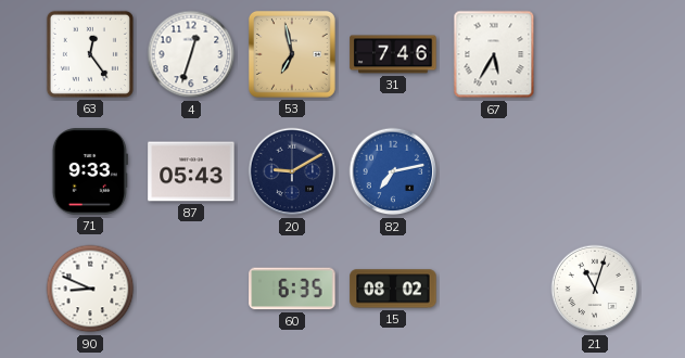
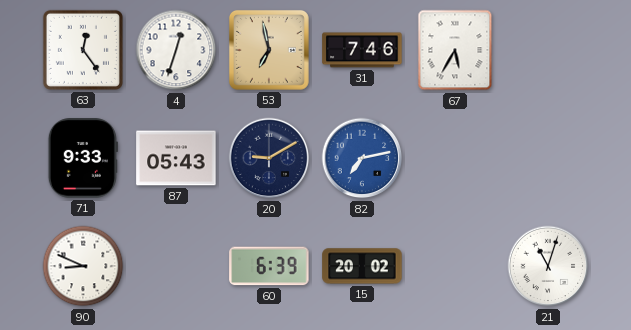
60: 6:35 -> 6:39
15: 08:02 -> 20:02
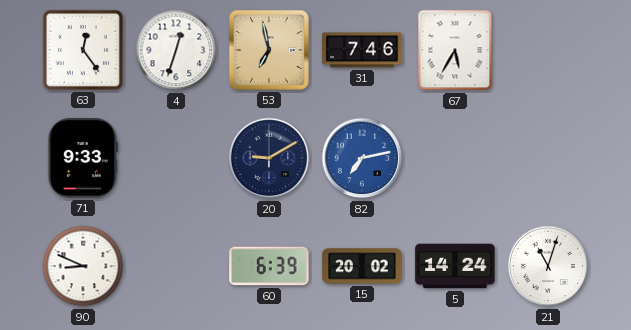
87: 05:43 -> none
5: none -> 14:24
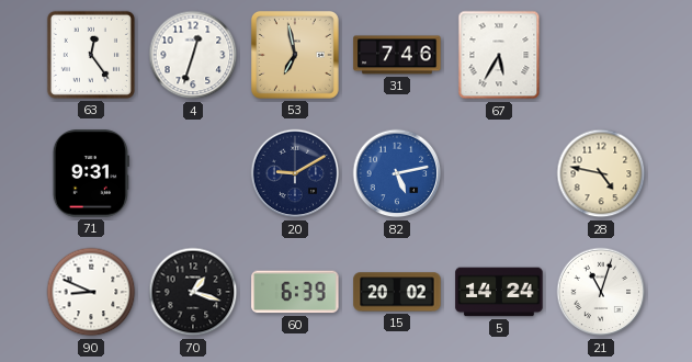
71: 9:33 -> 9:31
82: 7:13 -> 5:13
28: none -> 4:47
70: none -> 1:18
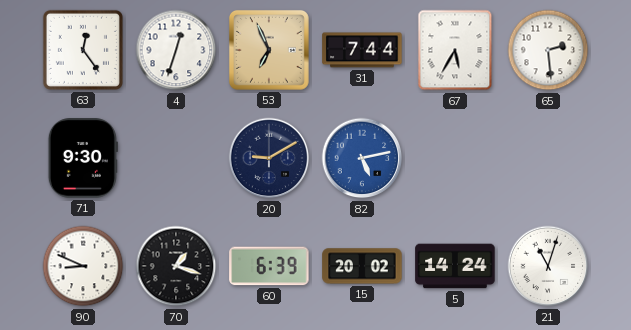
53: 6:58 -> 6:56
31: 7:46 -> 7:44
65: none -> 2:29
71: 9:31 -> 9:30
28: 4:47 -> none
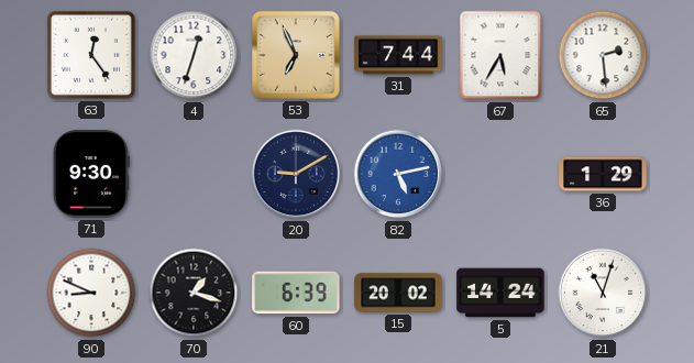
36: none -> 1:29
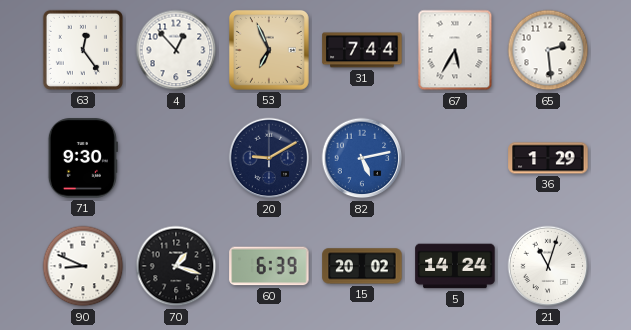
4: 12:33 -> 12:53
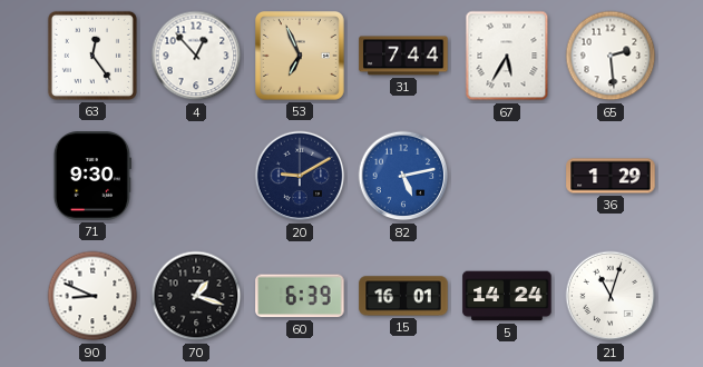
15: 20:02 -> 16:01
